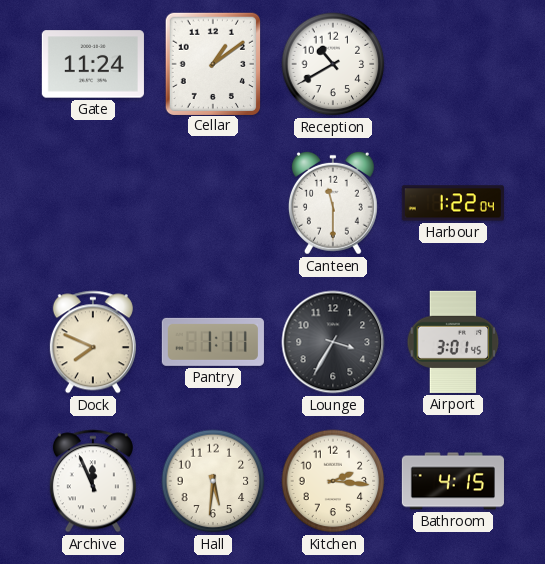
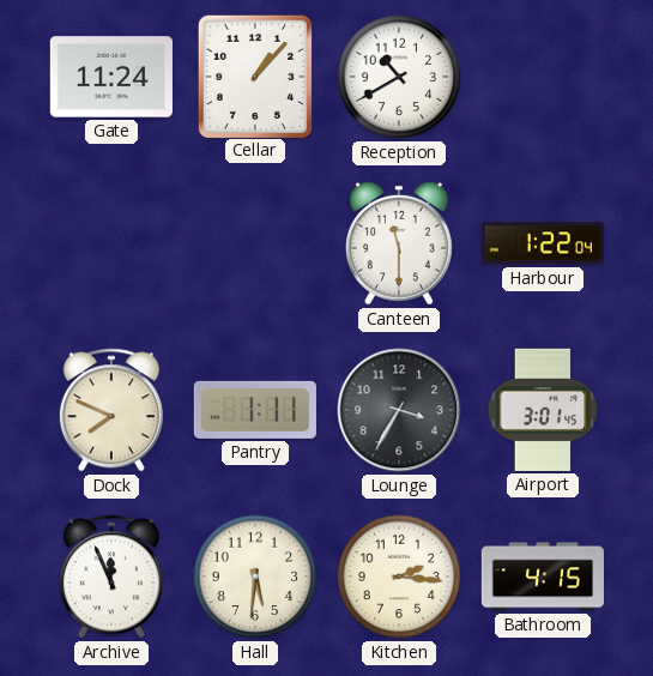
Cellar: 1:09 -> 1:07
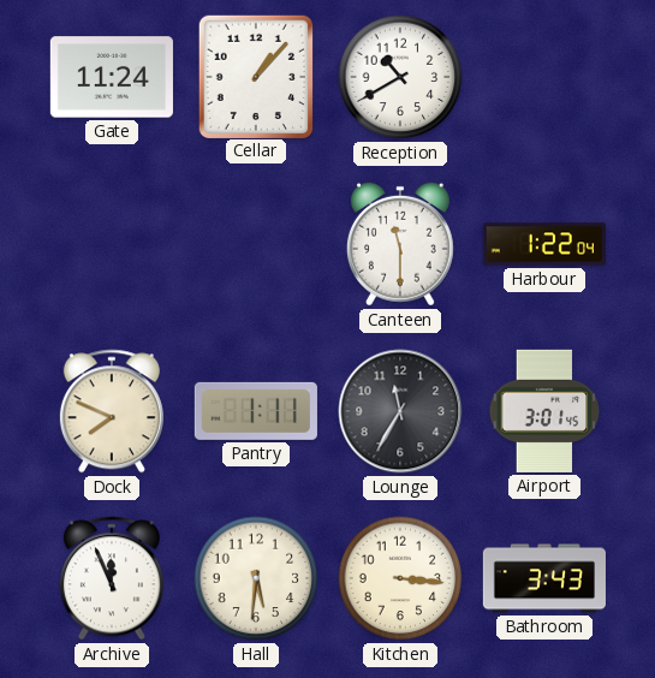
Lounge: 3:35 -> 11:35
Kitchen: 2:16 -> 3:16
Bathroom: 4:15 -> 3:43
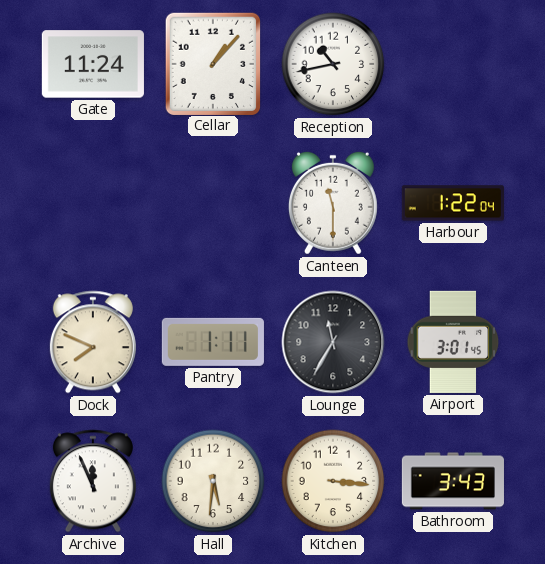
Reception: 10:40 -> 10:43
